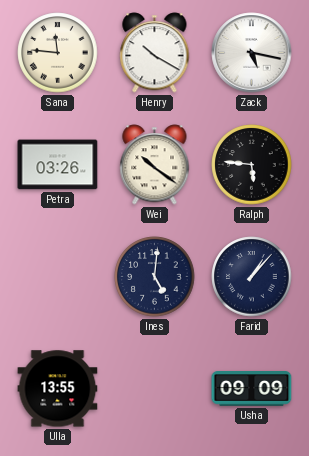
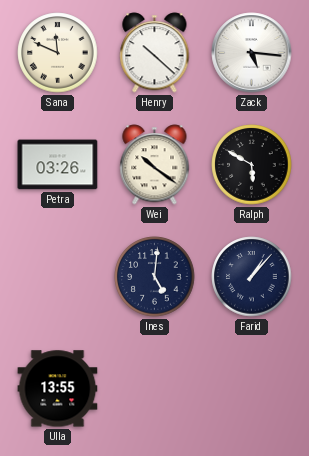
Sana: 11:46 -> 11:49
Henry: 10:20 -> 10:22
Zack: 5:17 -> 5:16
Ralph: 5:46 -> 5:50
Usha: 09:09 -> none
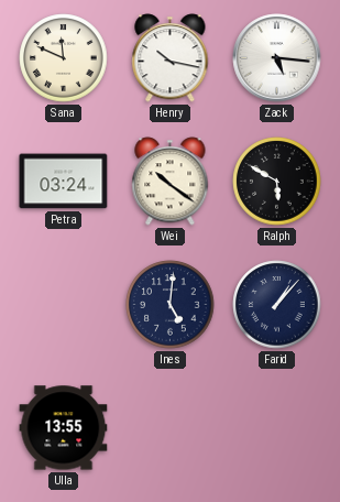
Henry: 10:22 -> 10:17
Petra: 03:26 -> 03:24
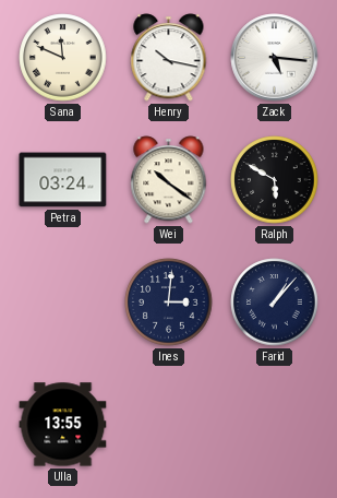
Ines: 5:01 -> 3:01
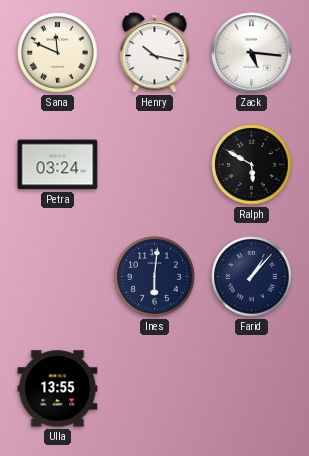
Wei: 10:21 -> none
Ines: 3:01 -> 6:01
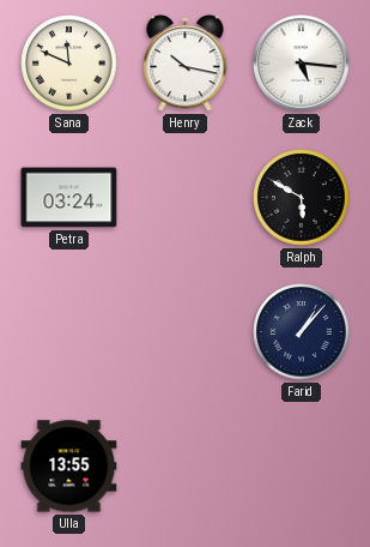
Ines: 6:01 -> none
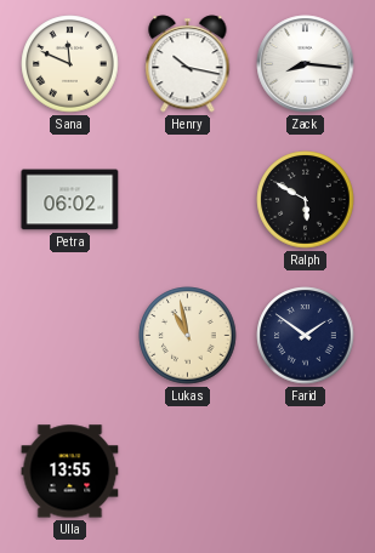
Zack: 5:16 -> 8:16
Petra: 03:24 -> 06:02
Lukas: none -> 10:58
Farid: 1:07 -> 1:51
